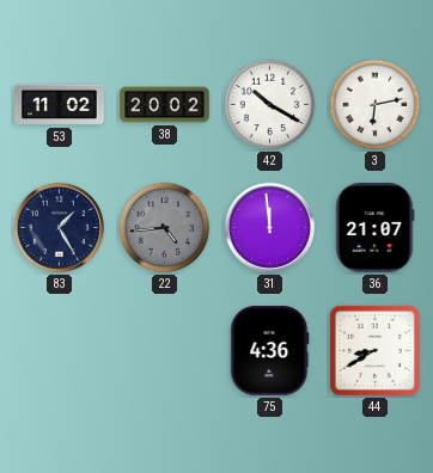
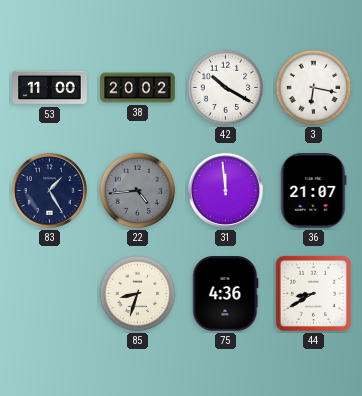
53: 11:02 -> 11:00
3: 6:13 -> 6:17
85: none -> 8:33
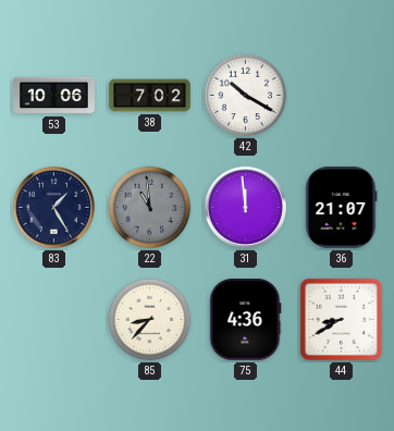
53: 11:00 -> 10:06
38: 20:02 -> 7:02
3: 6:17 -> none
22: 4:44 -> 10:59
85: 8:33 -> 8:37
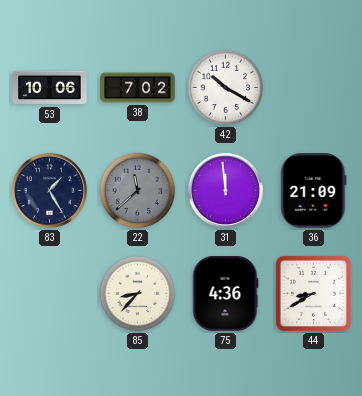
22: 10:59 -> 11:38
36: 21:07 -> 21:09
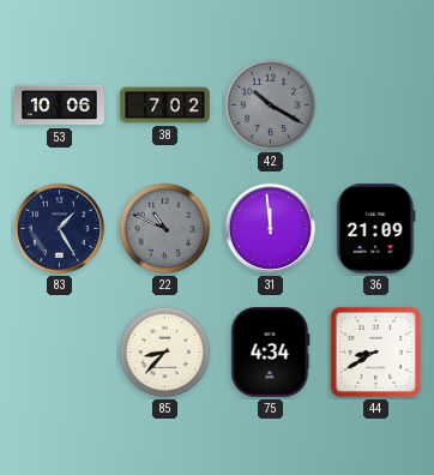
42 dial: white -> grey
22: 11:38 -> 10:49
75: 4:36 -> 4:34
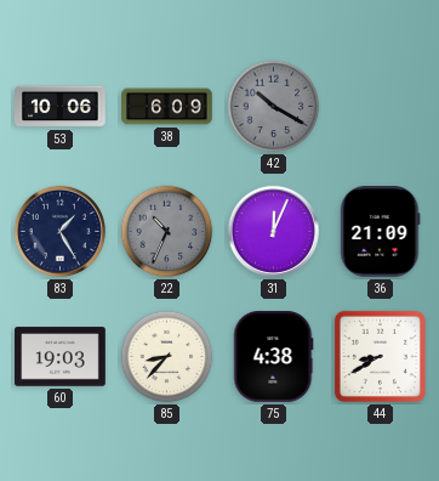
38: 7:02 -> 6:09
22: 10:49 -> 10:34
31: 11:59 -> 12:04
60: none -> 19:03
75: 4:34 -> 4:38
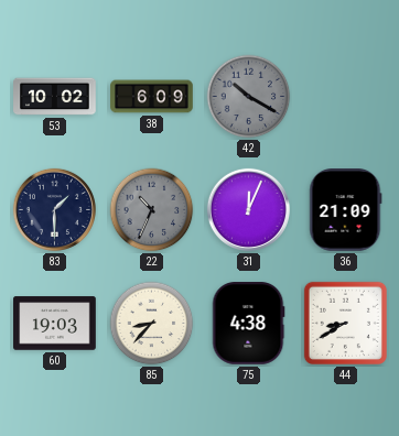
53: 10:06 -> 10:02
83: 1:25 -> 1:30
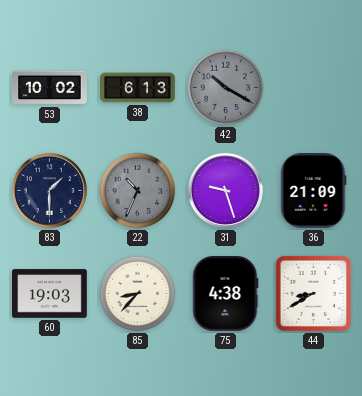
38: 6:09 -> 6:13
31: 12:04 -> 9:27
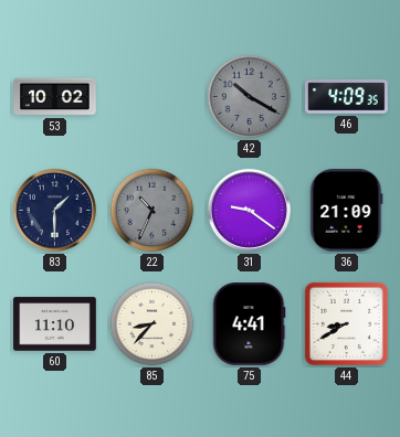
38: 6:13 -> none
46: none -> 4:09
31: 9:27 -> 9:21
60: 19:03 -> 11:10
75: 4:38 -> 4:41
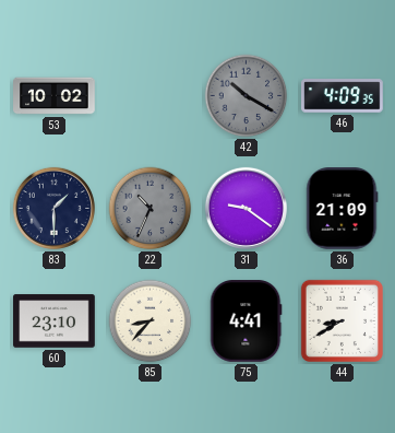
60: 11:10 -> 23:10
